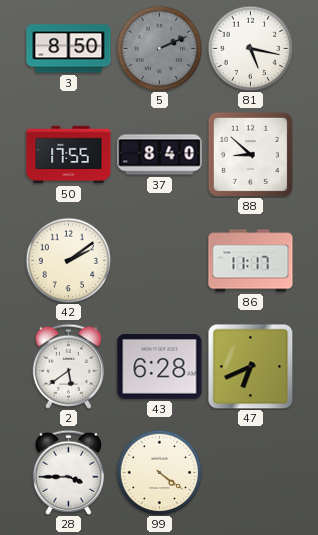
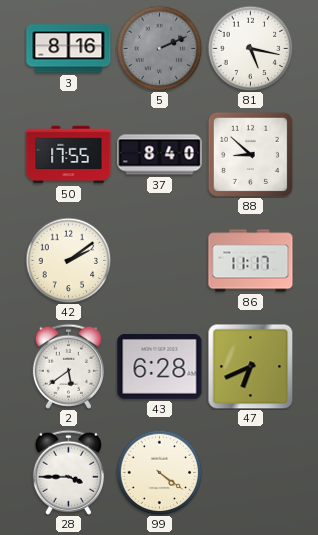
3: 8:50 -> 8:16
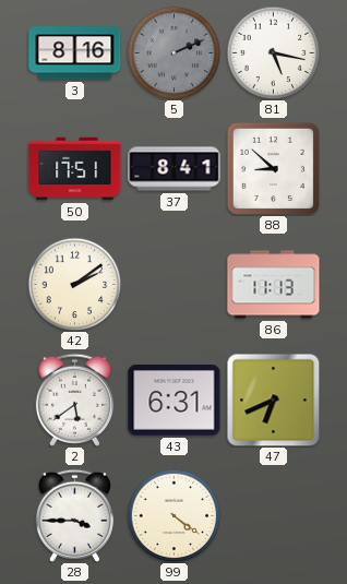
50: 17:55 -> 17:51
37: 8:40 -> 8:41
86: 11:17 -> 11:13
43: 6:28 -> 6:31
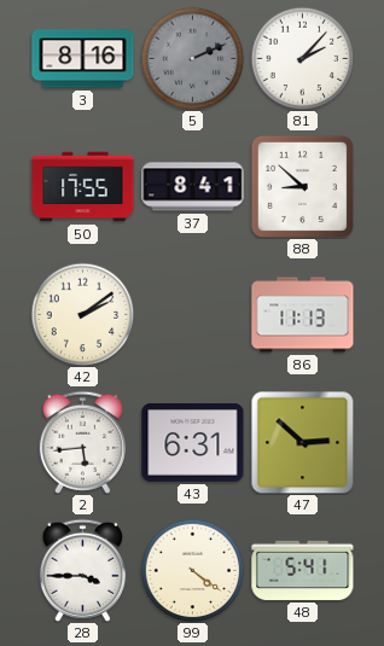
81: 5:17 -> 2:07
50: 17:51 -> 17:55
2: 5:39 -> 5:44
47: 6:41 -> 2:52
48: none -> 5:41
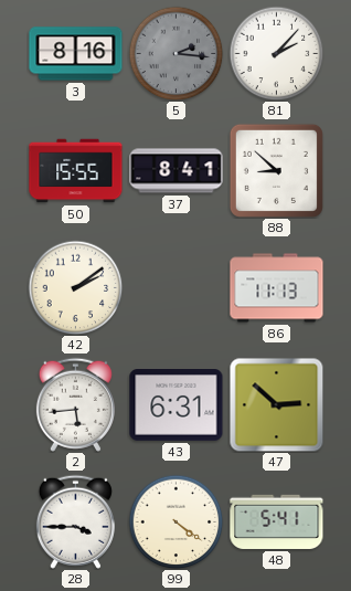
5: 2:11 -> 2:16
50: 17:55 -> 15:55
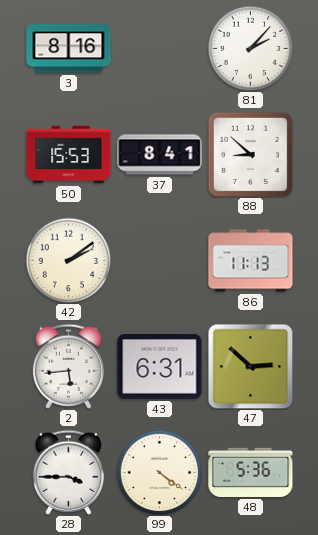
5: 2:16 -> none
50: 15:55 -> 15:53
48: 5:41 -> 5:36
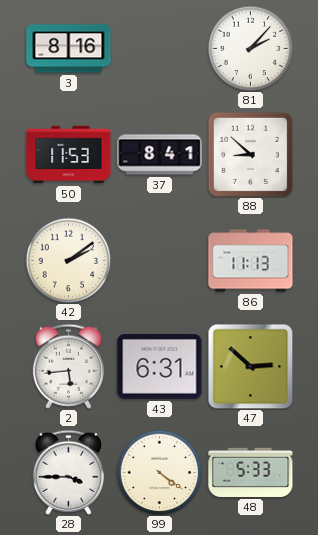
50: 15:53 -> 11:53
48: 5:36 -> 5:33
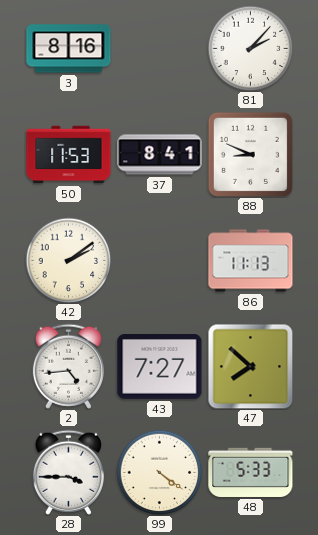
88: 8:52 -> 8:49
2: 5:44 -> 4:44
43: 6:31 -> 7:27
47: 2:52 -> 7:52
